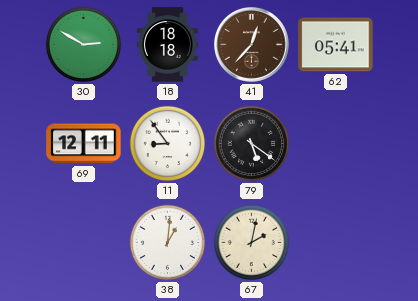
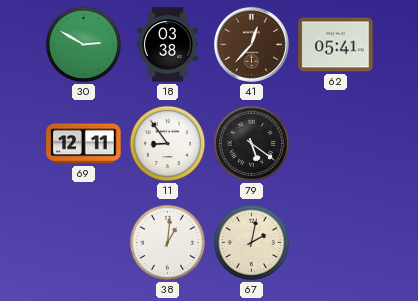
18: 18:18 -> 03:38
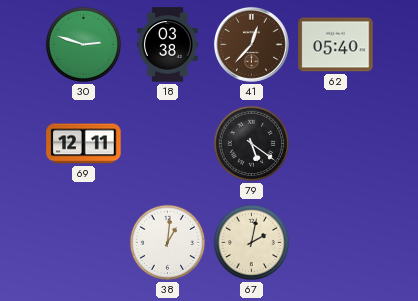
30: 2:50 -> 2:48
62: 05:41 -> 05:40
11: 8:54 -> none
